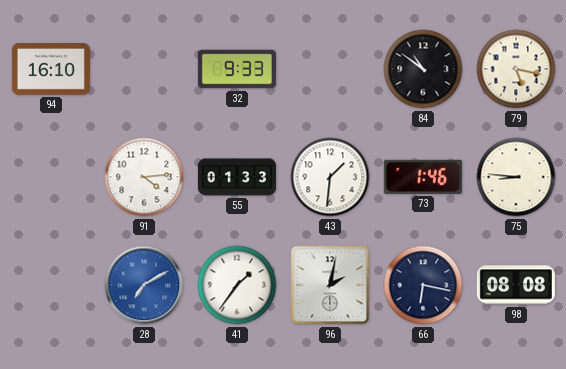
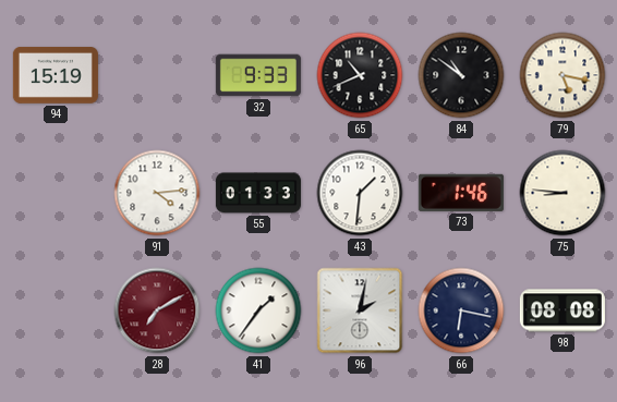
94: 16:10 -> 15:19
65: none -> 10:41
28 dial: blue -> burgundy
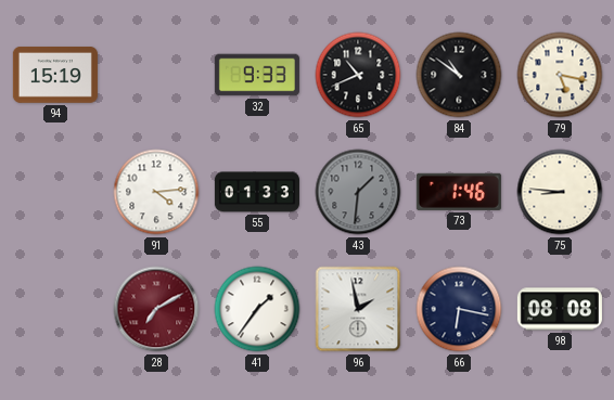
43 dial: white -> grey
96: 2:02 -> 1:58
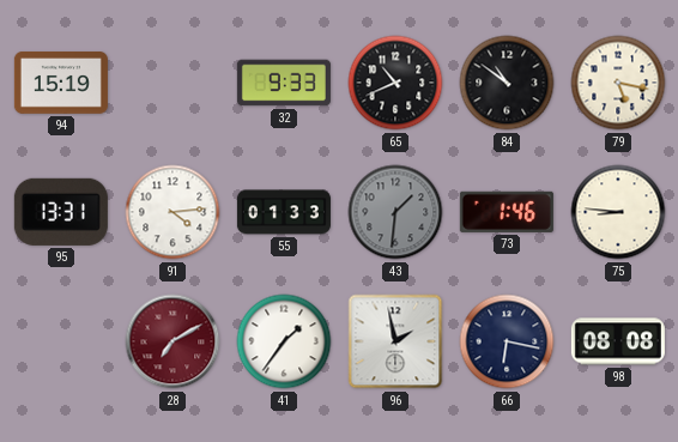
95: none -> 13:31
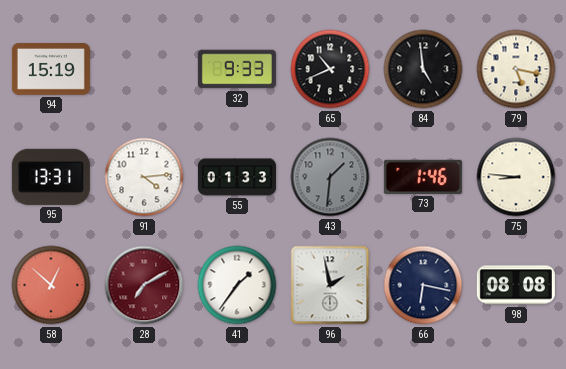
84: 10:51 -> 4:59
58: none -> 12:52
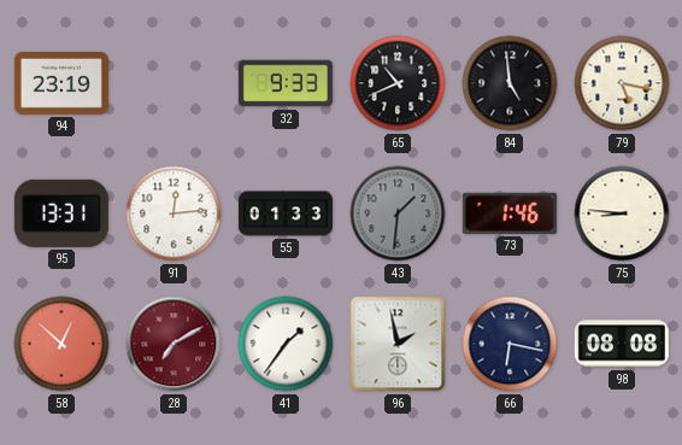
94: 15:19 -> 23:19
91: 4:14 -> 12:14
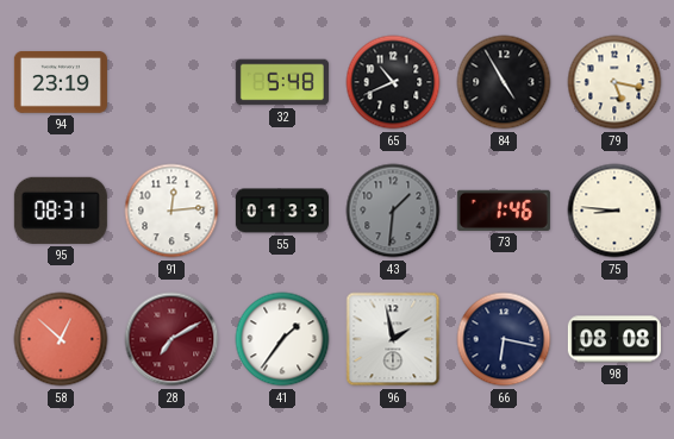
32: 9:33 -> 5:48
84: 4:59 -> 4:55
95: 13:31 -> 08:31
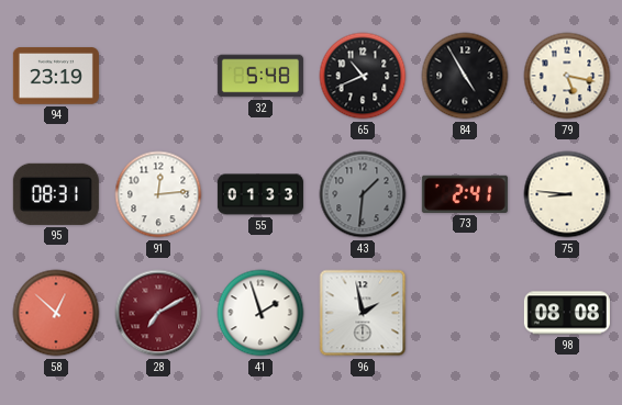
73: 1:46 -> 2:41
41: 1:36 -> 1:57
66: 6:17 -> none
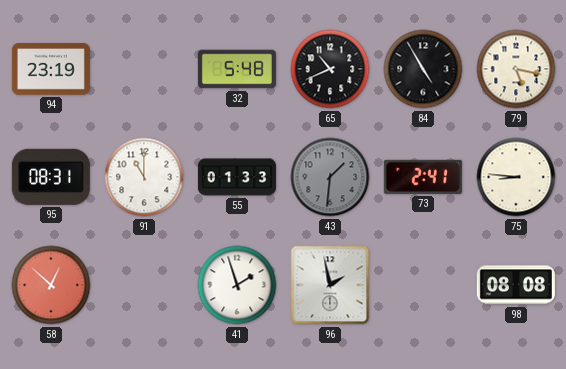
91: 12:14 -> 11:00
28: 7:10 -> none
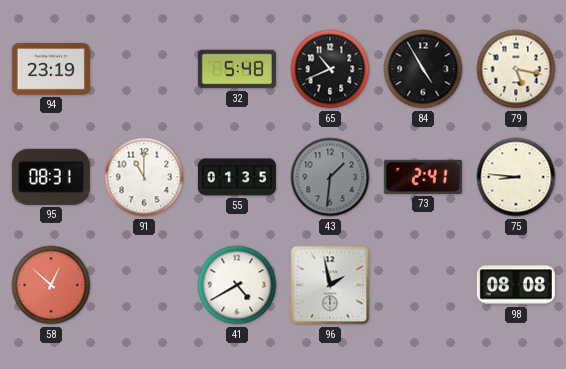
55: 01:33 -> 01:35
41: 1:57 -> 4:40
